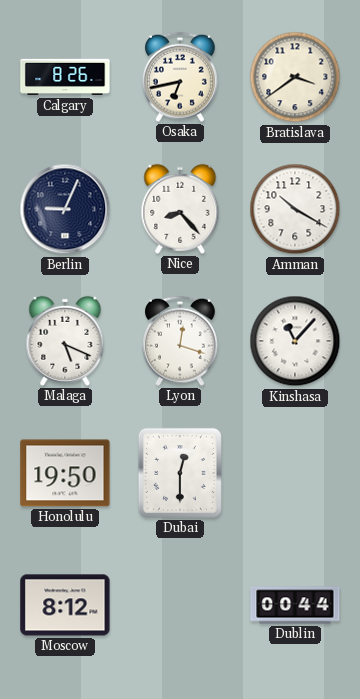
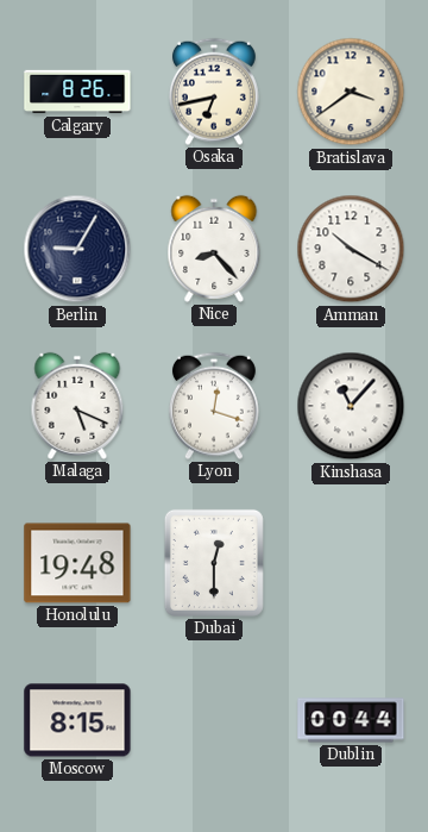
Berlin: 9:04 -> 9:05
Honolulu: 19:50 -> 19:48
Moscow: 8:12 -> 8:15
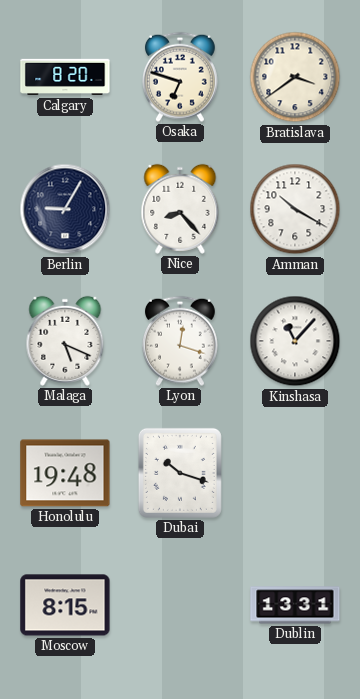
Calgary: 8:26 -> 8:20
Osaka: 6:43 -> 6:48
Dubai: 12:30 -> 10:18
Dublin: 00:44 -> 13:31
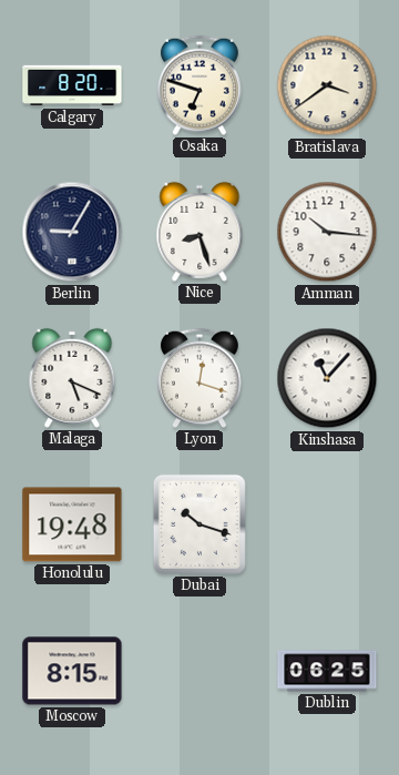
Nice: 8:23 -> 8:27
Amman: 10:20 -> 10:16
Dublin: 13:31 -> 06:25
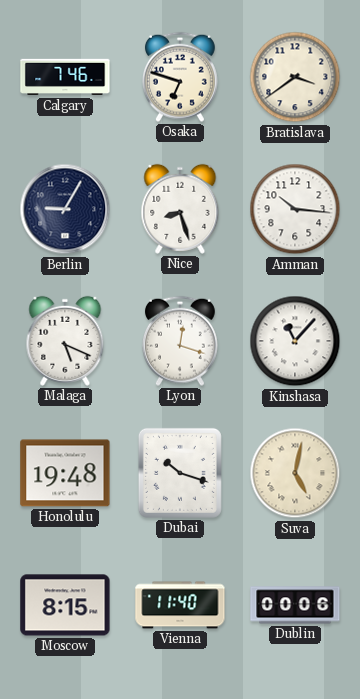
Calgary: 8:20 -> 7:46
Suva: none -> 5:02
Vienna: none -> 11:40
Dublin: 06:25 -> 00:06
